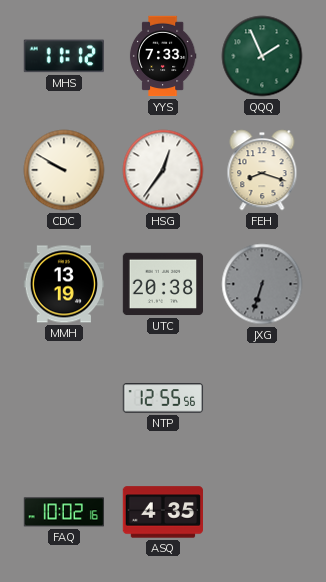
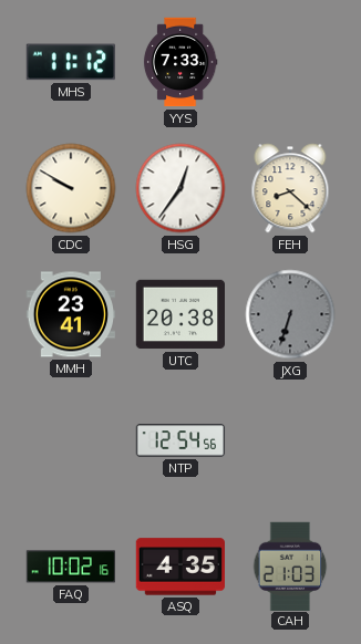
QQQ: 1:56 -> none
FEH: 8:18 -> 8:22
MMH: 13:19 -> 23:41
NTP: 12:55 -> 12:54
CAH: none -> 21:03
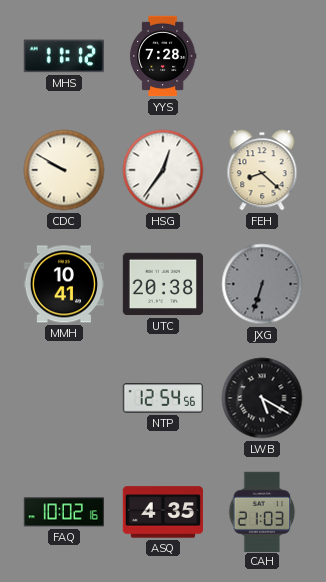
YYS: 7:33 -> 7:28
MMH: 23:41 -> 10:41
LWB: none -> 5:20
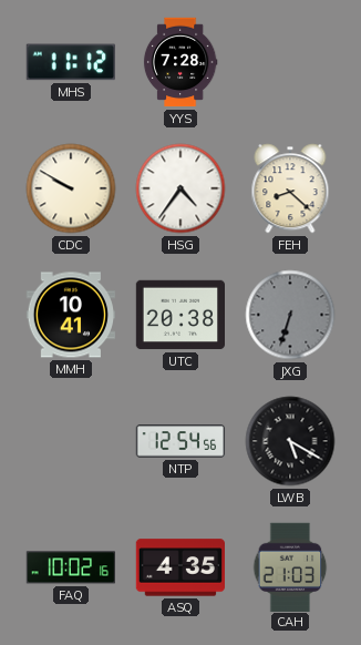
HSG: 12:36 -> 4:36
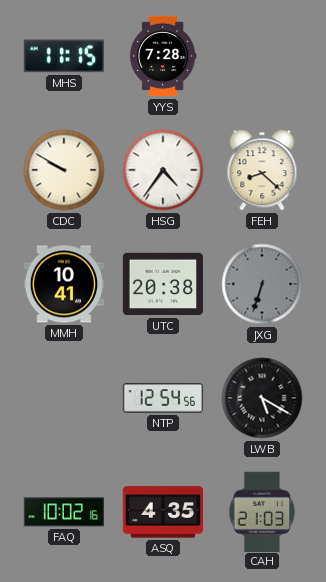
MHS: 11:12 -> 11:15
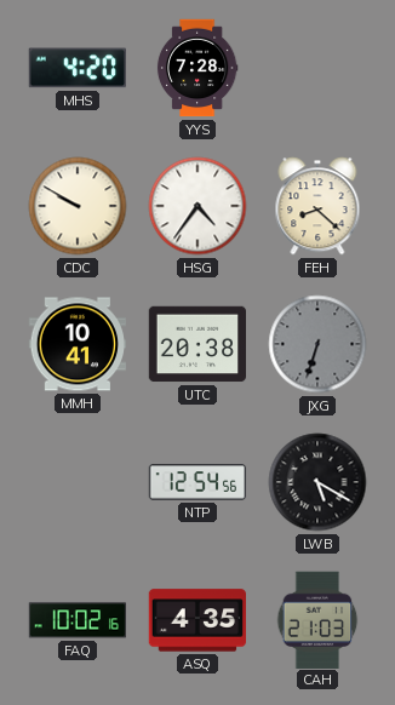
MHS: 11:15 -> 4:20
